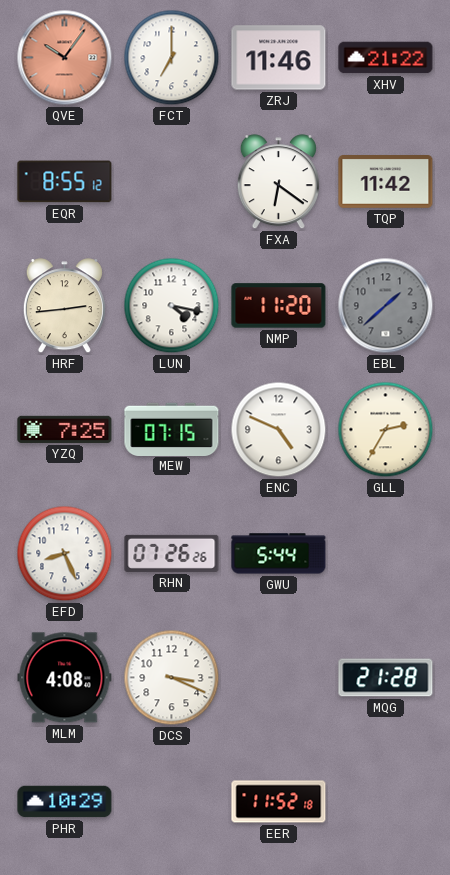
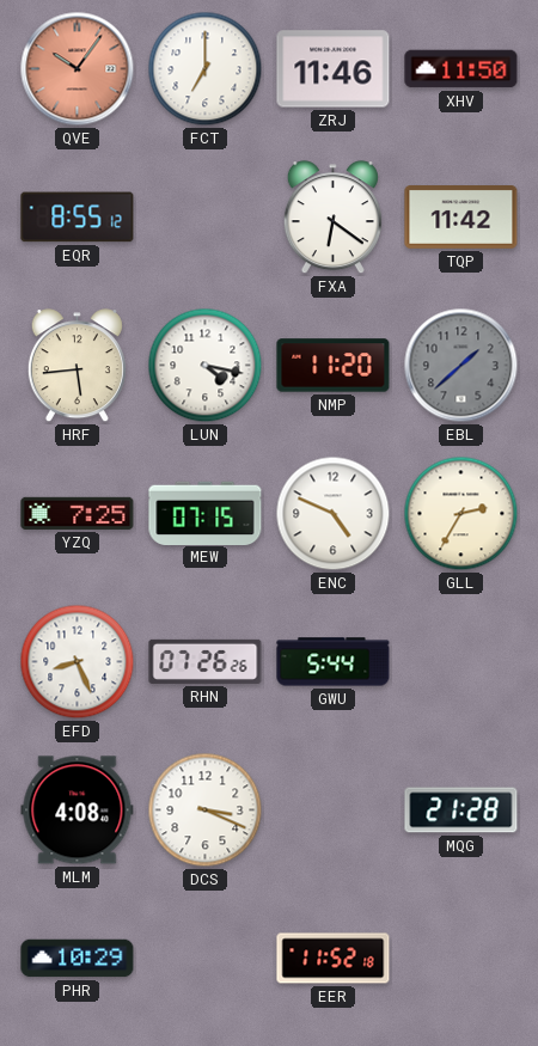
XHV: 21:22 -> 11:50
HRF: 2:44 -> 5:44
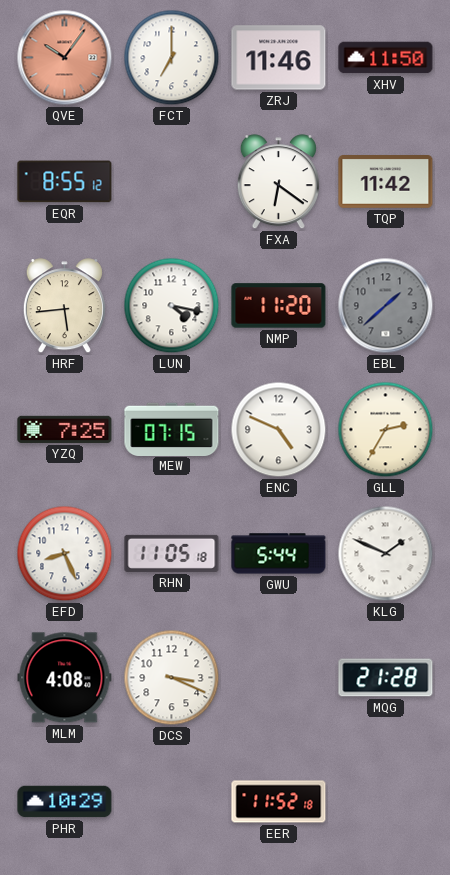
RHN: 07:26 -> 11:05
KLG: none -> 1:49
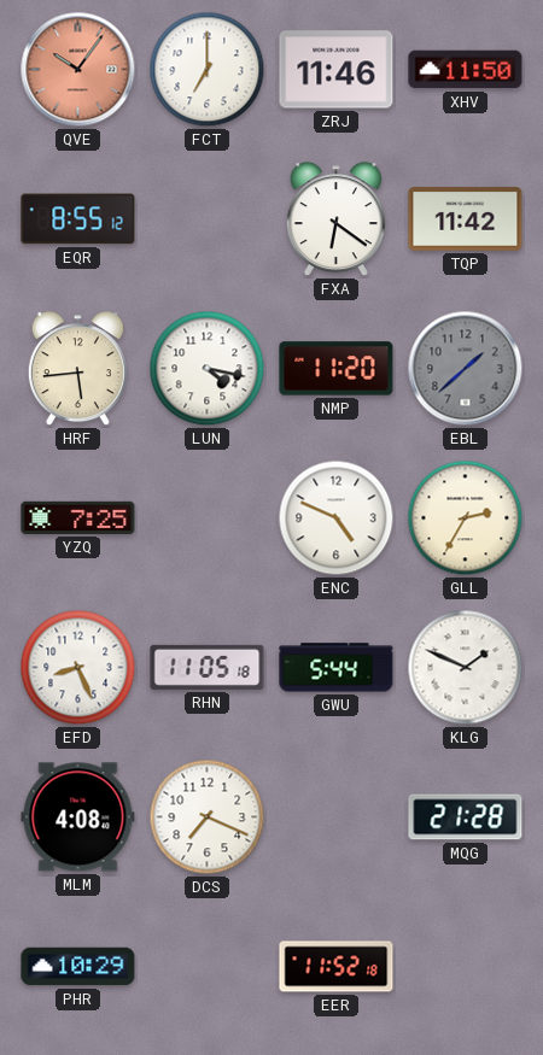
MEW: 07:15 -> none
DCS: 3:19 -> 7:19
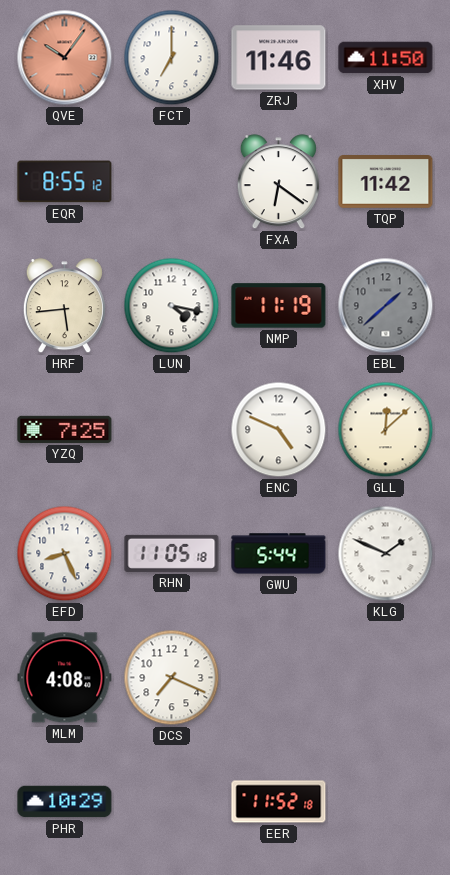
NMP: 11:20 -> 11:19
GLL: 2:35 -> 12:08
MQG: 21:28 -> none
